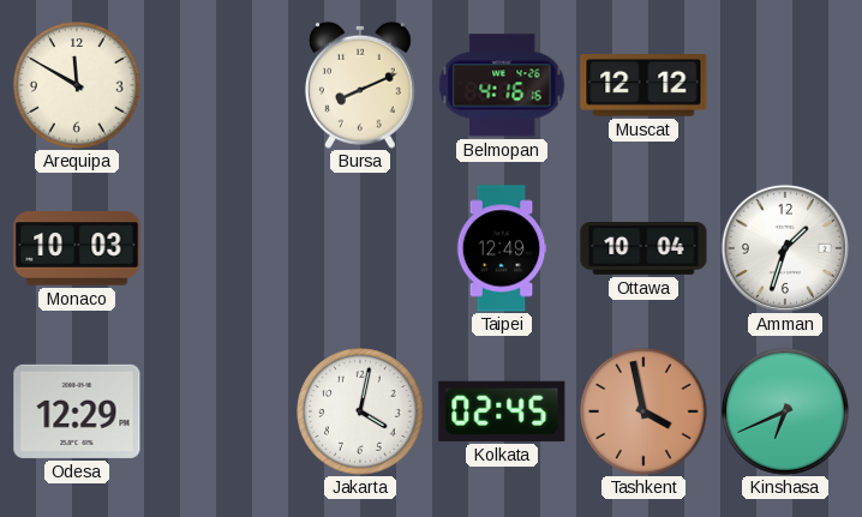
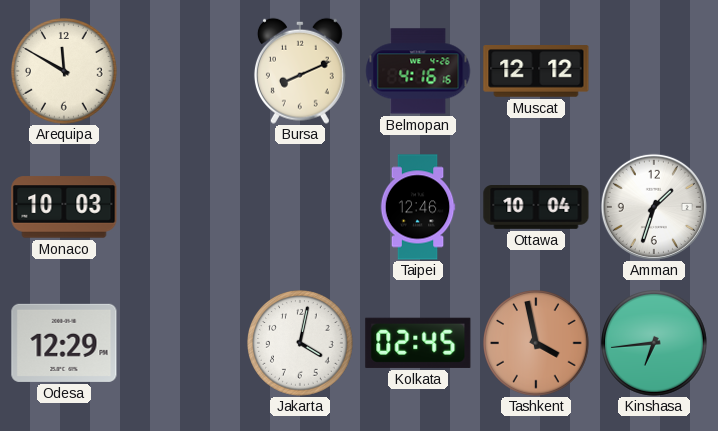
Taipei: 12:49 -> 12:46
Kinshasa: 6:41 -> 6:44
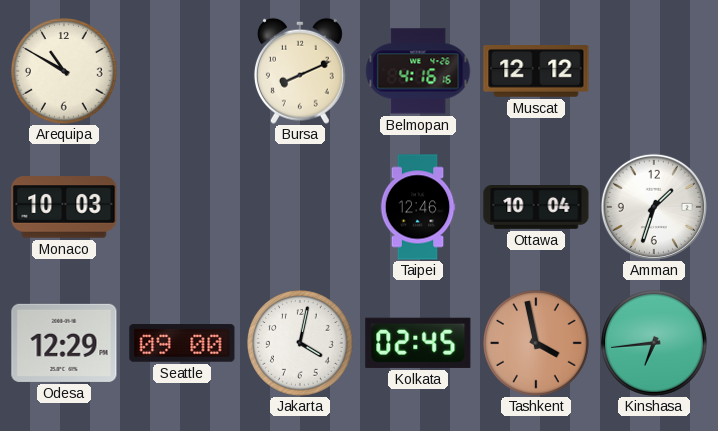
Arequipa: 11:50 -> 10:50
Seattle: none -> 09:00
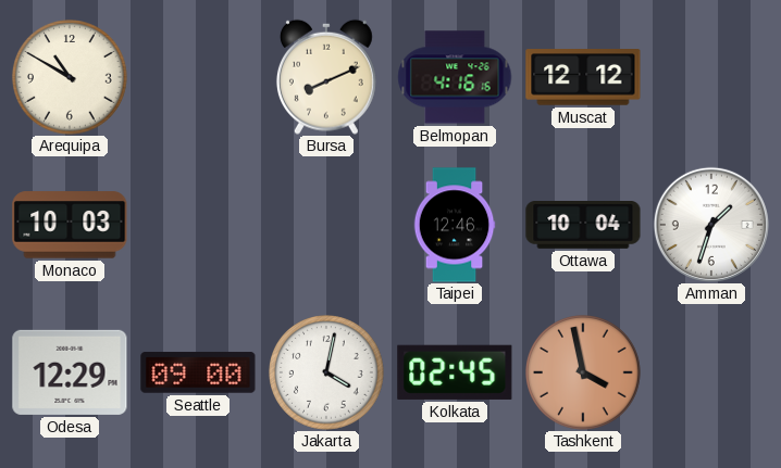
Kinshasa: 6:44 -> none
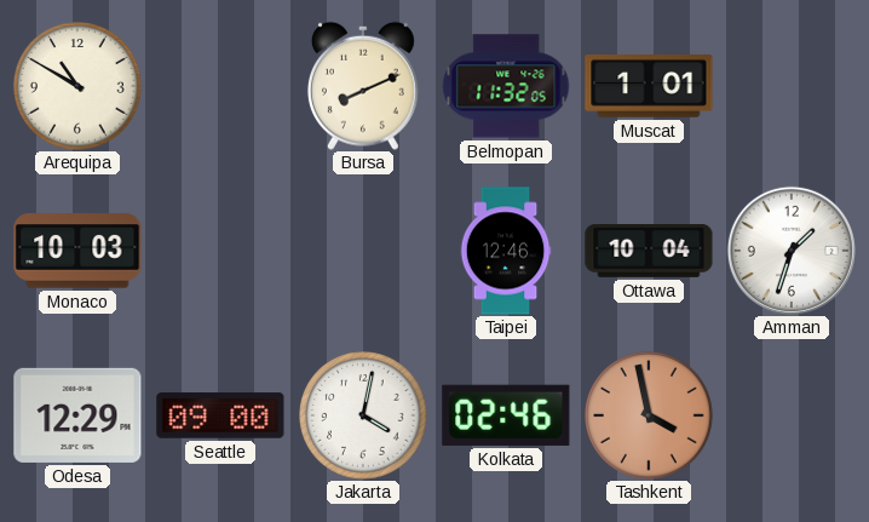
Belmopan: 4:16 -> 11:32
Muscat: 12:12 -> 1:01
Kolkata: 02:45 -> 02:46
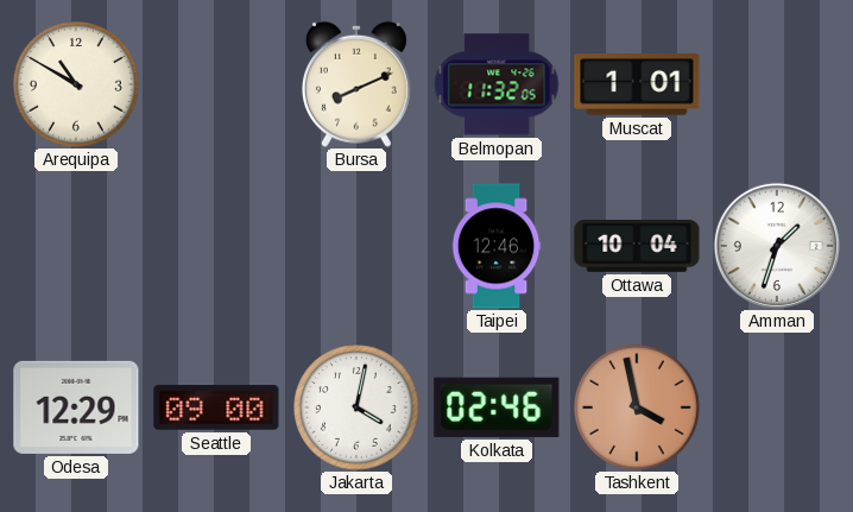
Monaco: 10:03 -> none
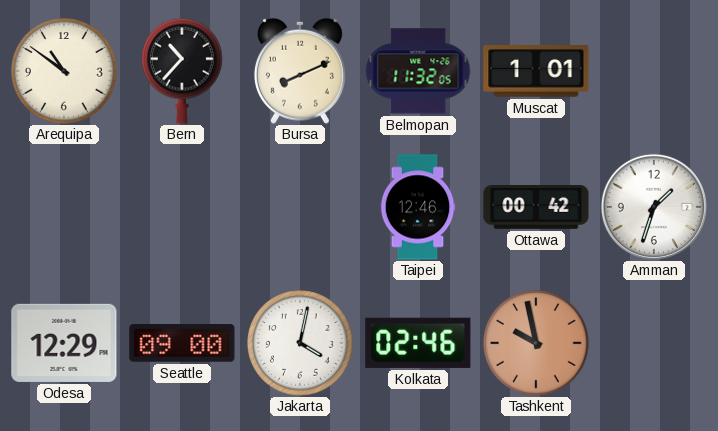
Arequipa: 10:50 -> 10:51
Bern: none -> 10:37
Ottawa: 10:04 -> 00:42
Tashkent: 3:58 -> 9:58
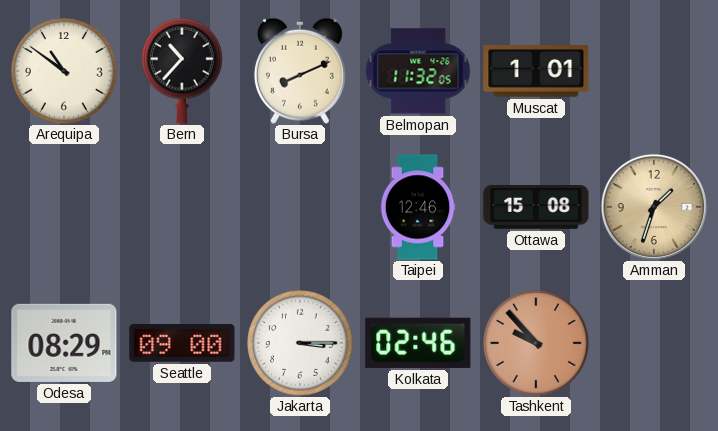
Ottawa: 00:42 -> 15:08
Amman dial: white -> champagne
Odesa: 12:29 -> 08:29
Jakarta: 4:02 -> 3:15
Tashkent: 9:58 -> 9:53
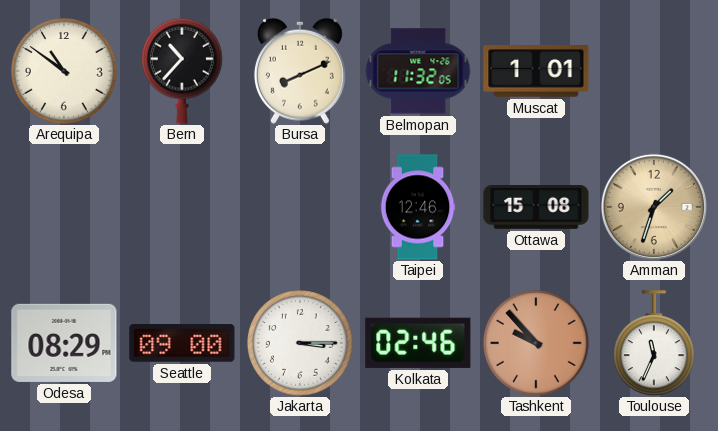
Toulouse: none -> 11:34
